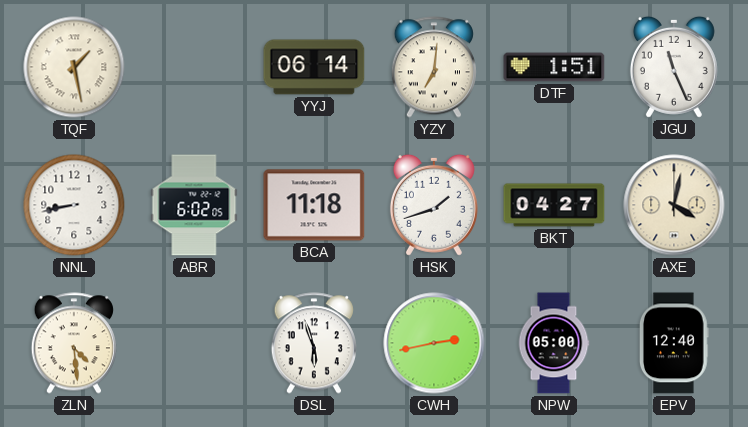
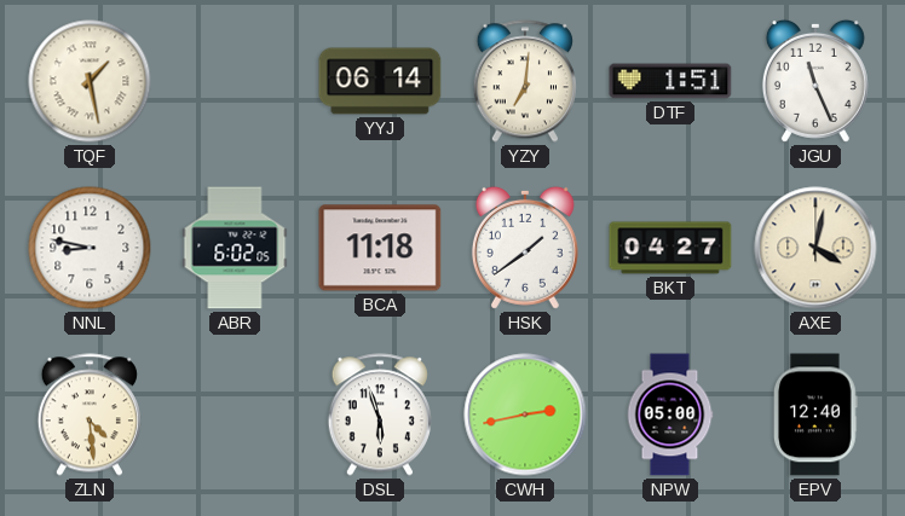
NNL: 8:43 -> 8:47
HSK: 1:42 -> 1:39
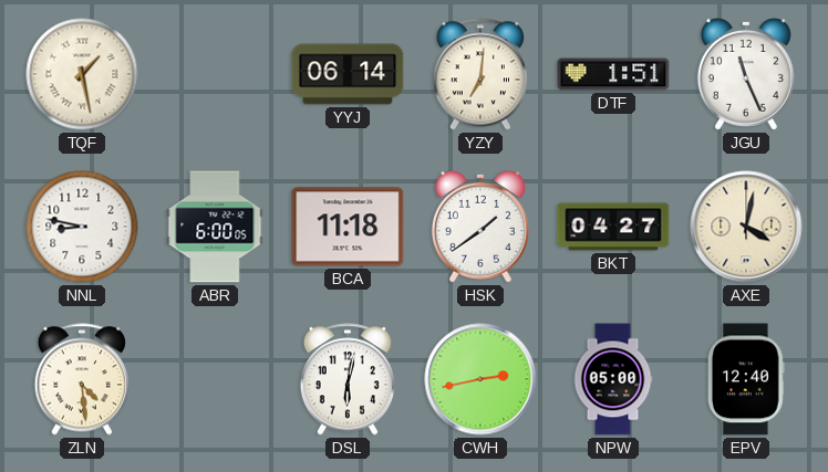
ABR: 6:02 -> 6:00
DSL: 5:57 -> 6:02
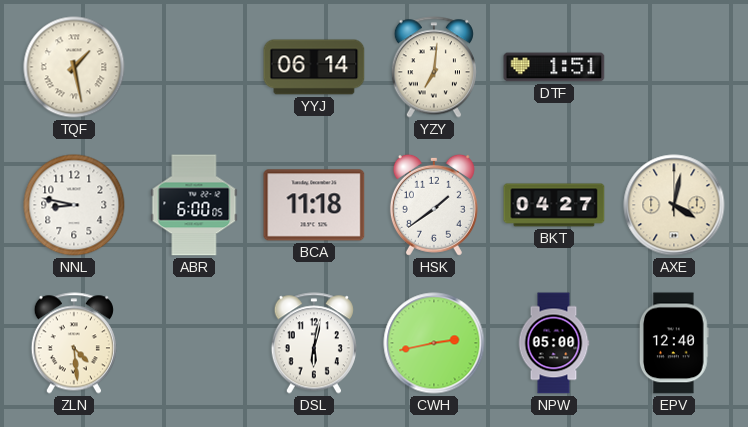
JGU: 11:26 -> none
